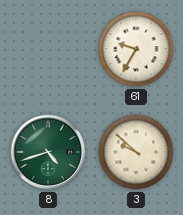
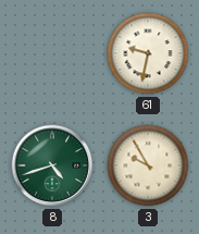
61: 9:35 -> 9:32
3: 9:52 -> 9:55
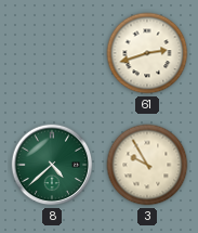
61: 9:32 -> 2:42
8: 4:42 -> 4:38
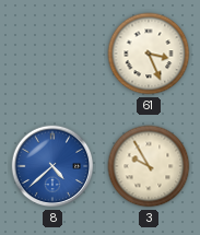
61: 2:42 -> 3:26
8 dial: green -> blue
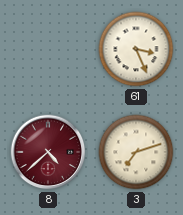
8 dial: blue -> burgundy
3: 9:55 -> 7:12
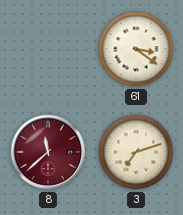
61: 3:26 -> 3:21
8: 4:38 -> 11:38
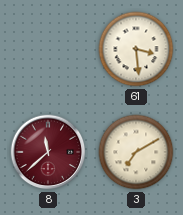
61: 3:21 -> 3:29
3: 7:12 -> 7:10
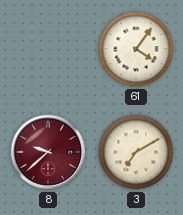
61: 3:29 -> 4:06
8: 11:38 -> 9:38
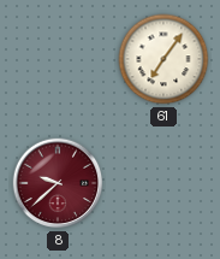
61: 4:06 -> 7:06
3: 7:10 -> none
